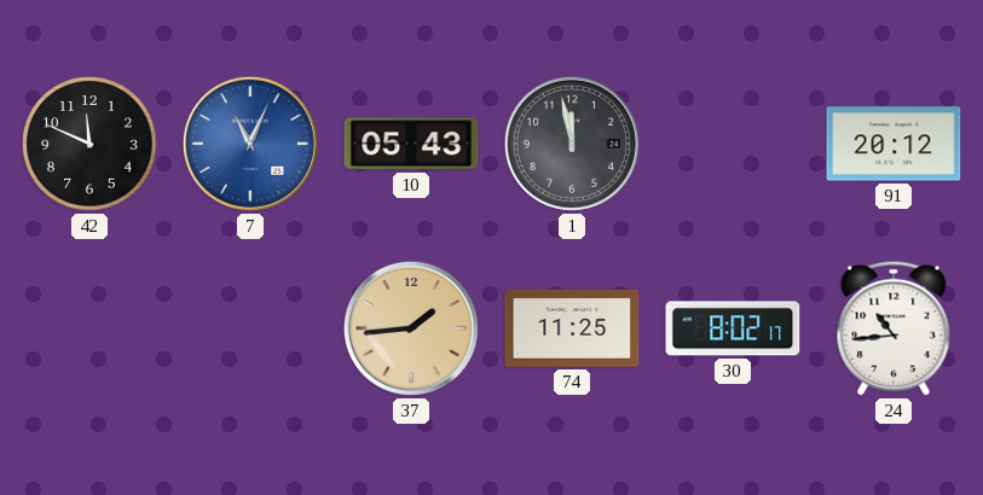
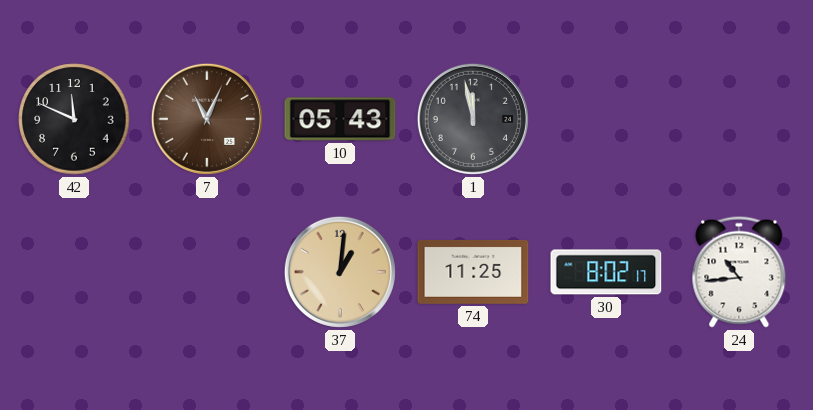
7 dial: blue -> brown
91: 20:12 -> none
37: 1:44 -> 1:01
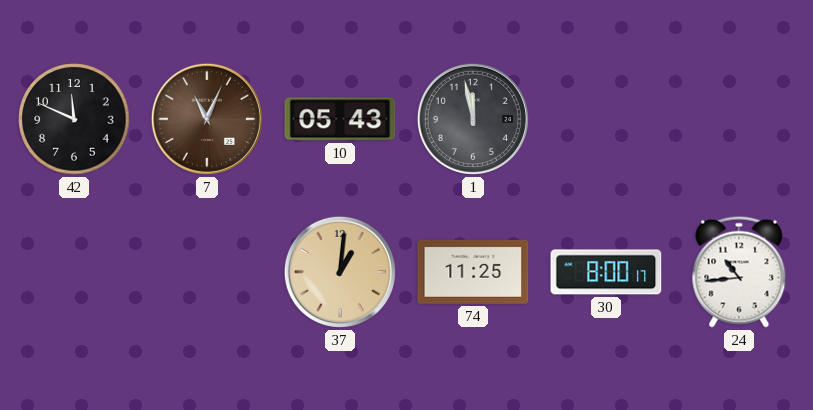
30: 8:02 -> 8:00
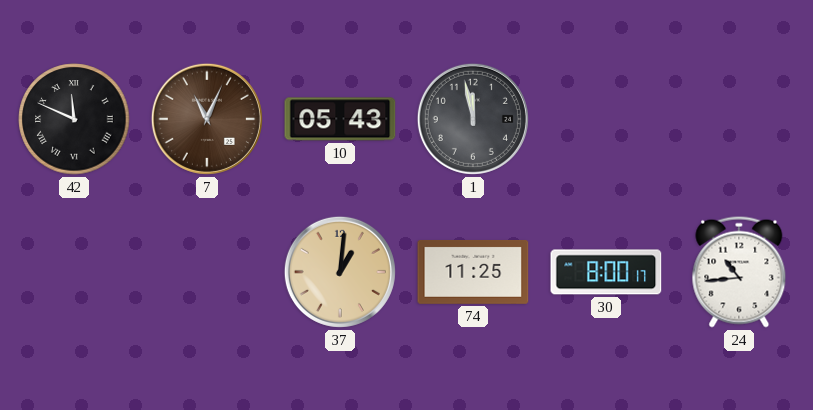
42 numerals: Arabic -> Roman
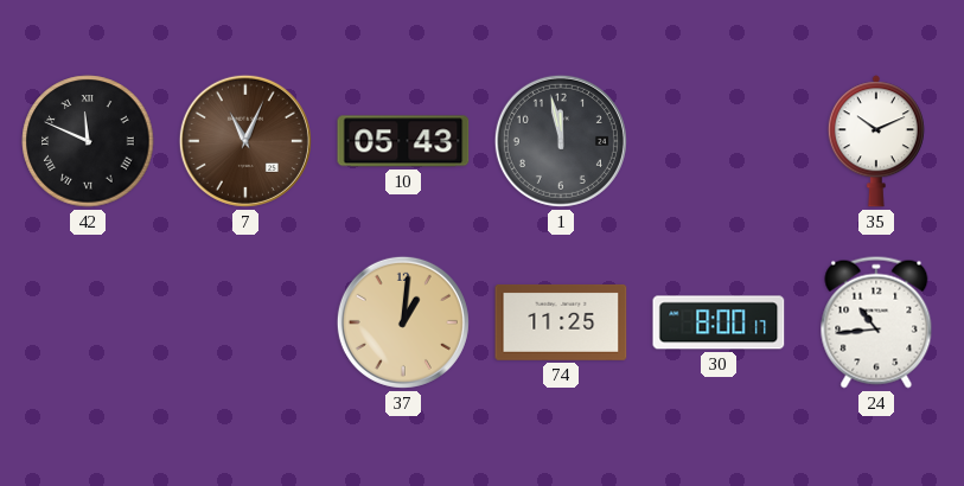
35: none -> 10:11
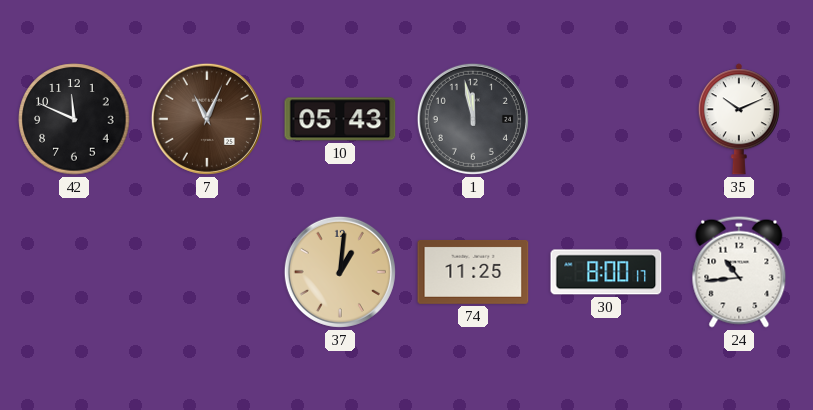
42 numerals: Roman -> Arabic
